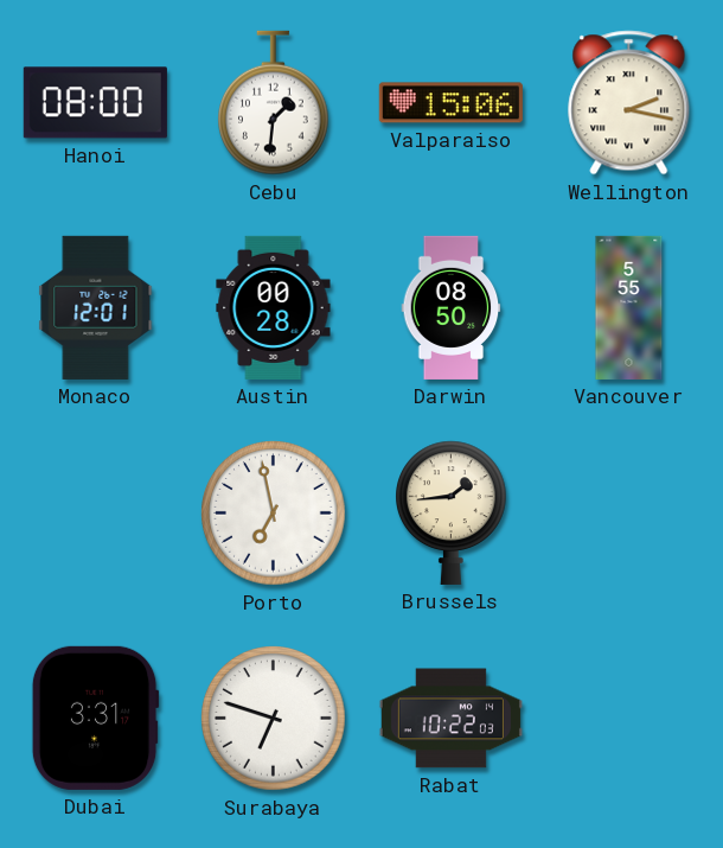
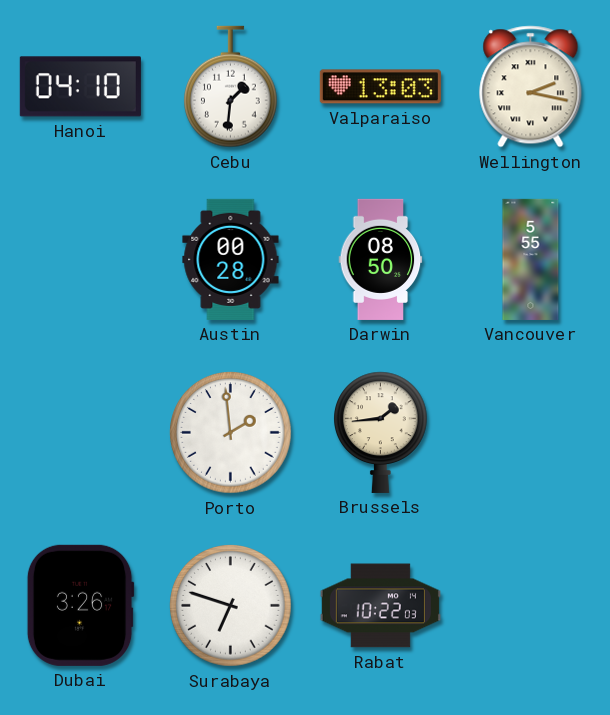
Hanoi: 08:00 -> 04:10
Valparaiso: 15:06 -> 13:03
Monaco: 12:01 -> none
Porto: 6:58 -> 1:59
Dubai: 3:31 -> 3:26
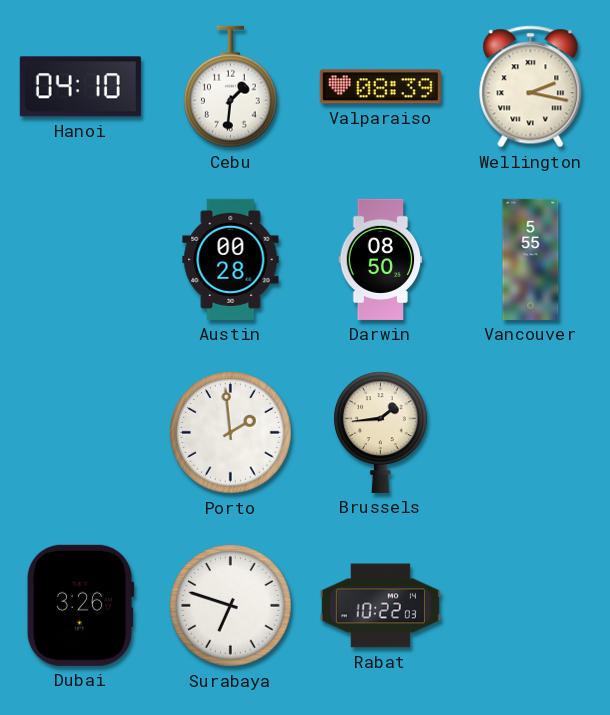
Valparaiso: 13:03 -> 08:39
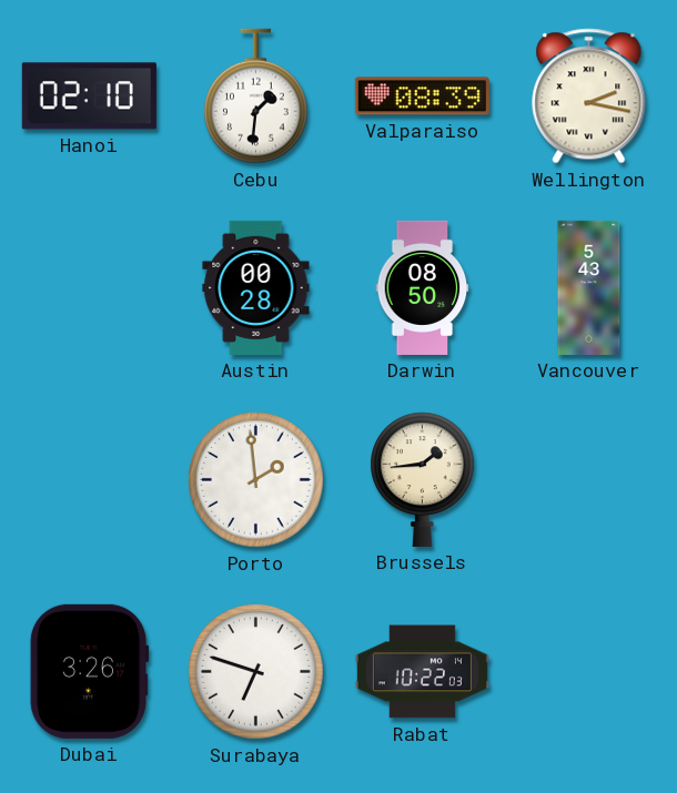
Hanoi: 04:10 -> 02:10
Vancouver: 5:55 -> 5:43
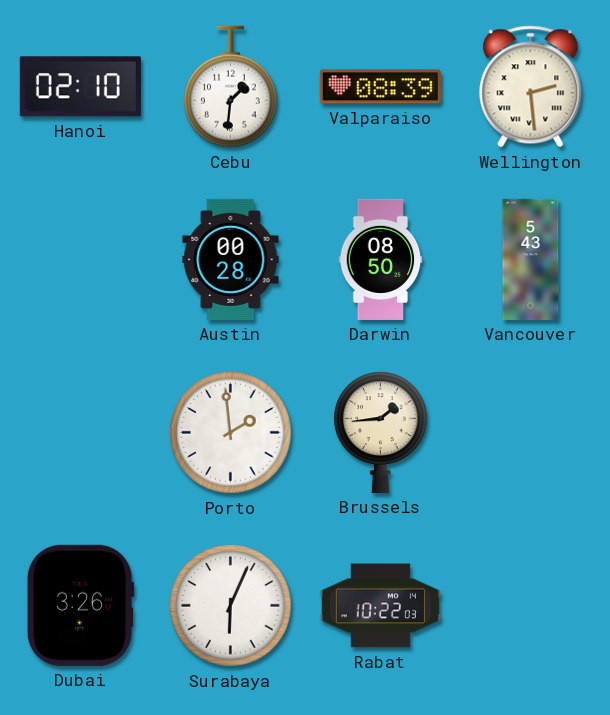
Wellington: 2:17 -> 2:29
Surabaya: 6:48 -> 6:04
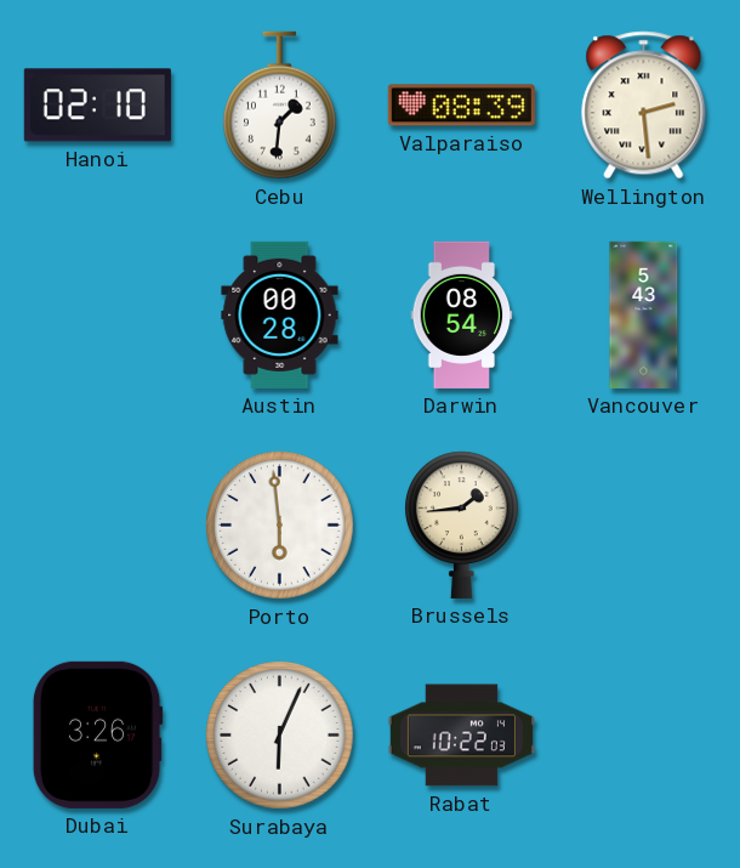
Darwin: 08:50 -> 08:54
Porto: 1:59 -> 5:59
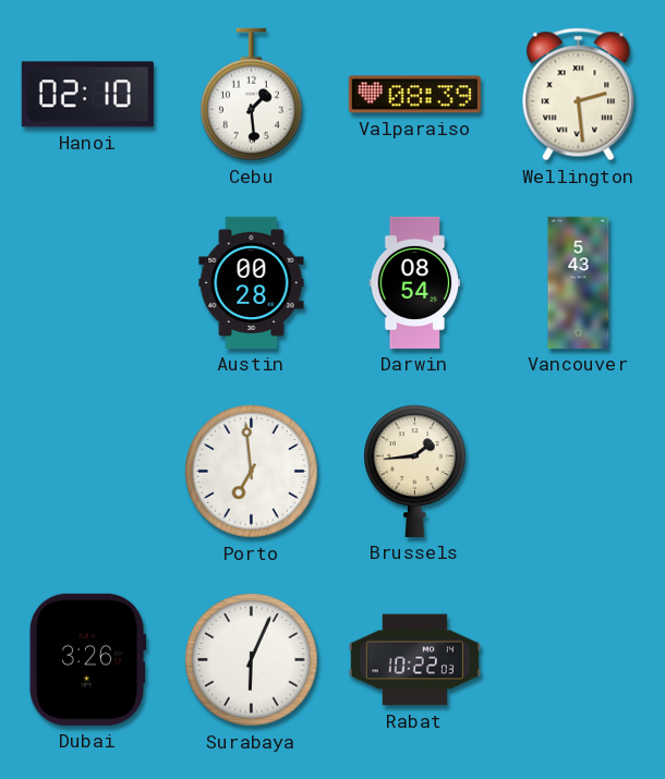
Cebu: 1:31 -> 1:29
Porto: 5:59 -> 6:59
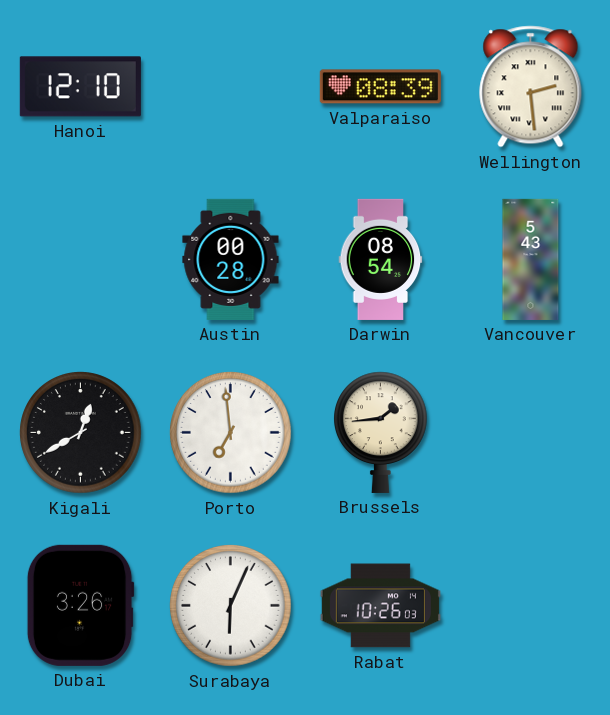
Hanoi: 02:10 -> 12:10
Cebu: 1:29 -> none
Kigali: none -> 12:40
Rabat: 10:22 -> 10:26
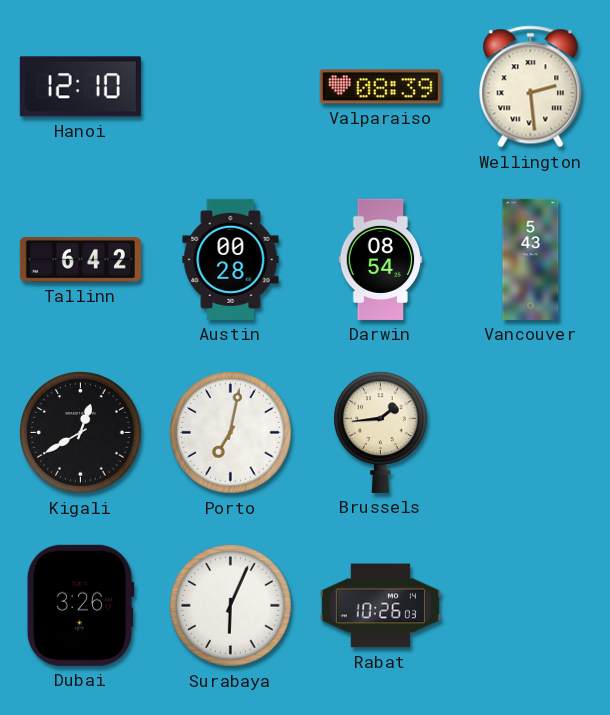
Tallinn: none -> 6:42
Porto: 6:59 -> 7:02
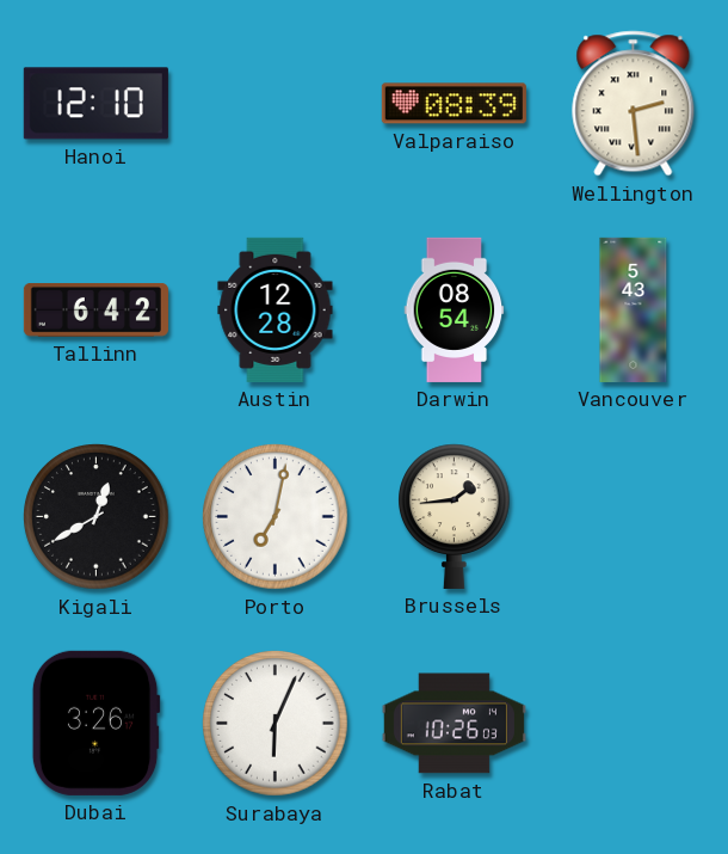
Austin: 00:28 -> 12:28
